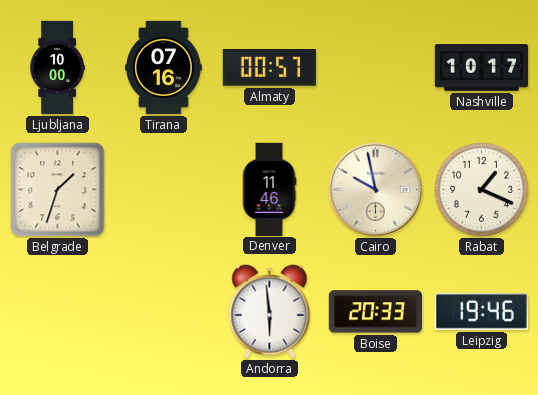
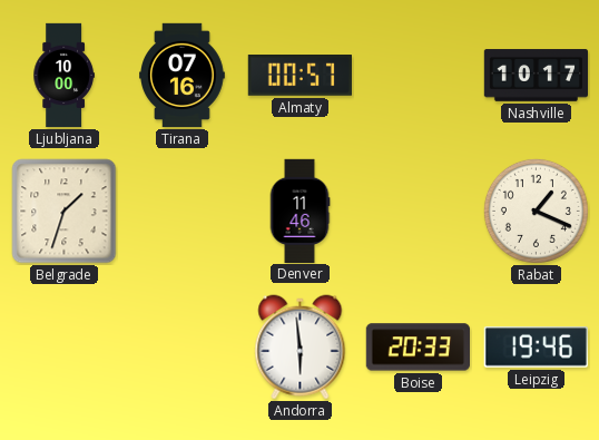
Cairo: 9:58 -> none
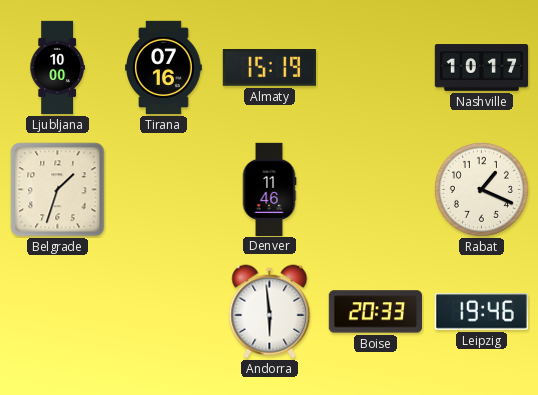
Almaty: 00:57 -> 15:19
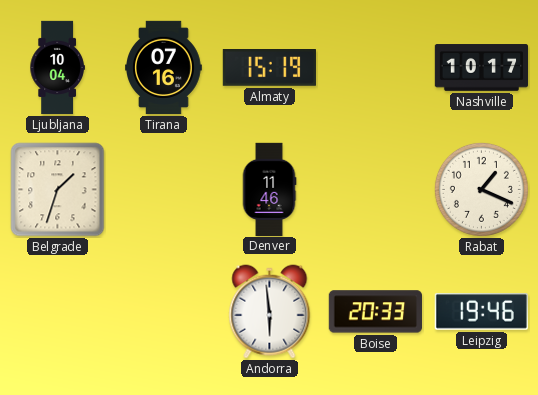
Ljubljana: 10:00 -> 10:04
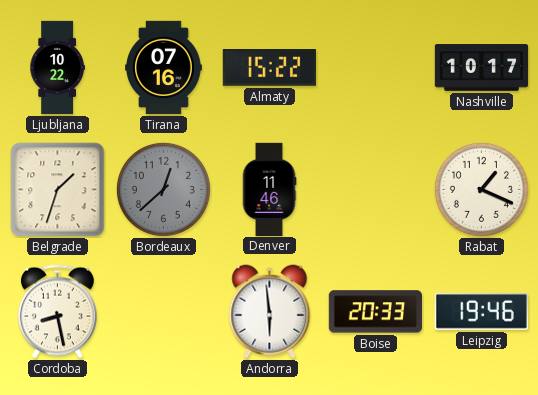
Ljubljana: 10:04 -> 10:22
Almaty: 15:19 -> 15:22
Bordeaux: none -> 12:38
Cordoba: none -> 8:28
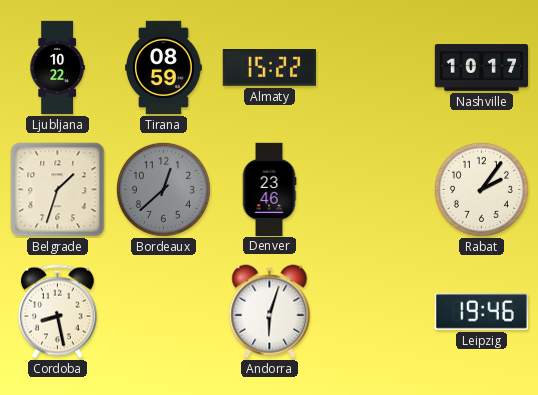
Tirana: 07:16 -> 08:59
Denver: 11:46 -> 23:46
Rabat: 1:19 -> 2:06
Andorra: 5:59 -> 6:03
Boise: 20:33 -> none
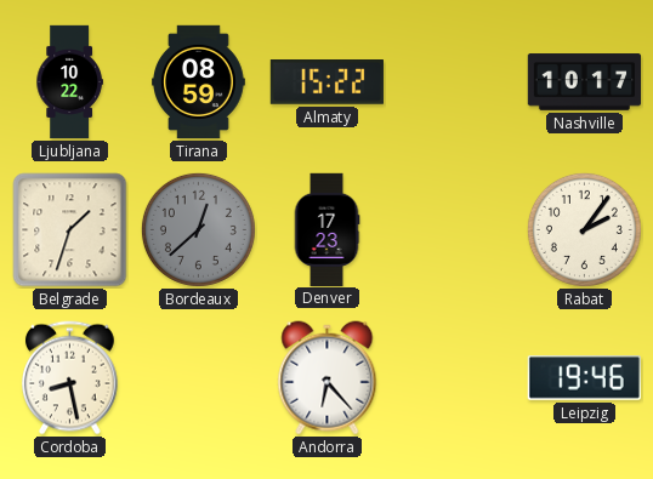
Denver: 23:46 -> 17:23
Andorra: 6:03 -> 6:23
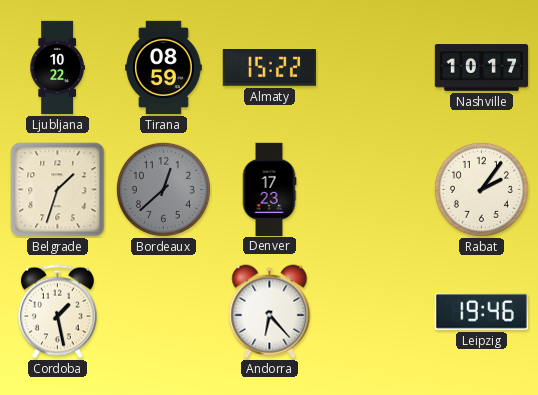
Cordoba: 8:28 -> 1:28
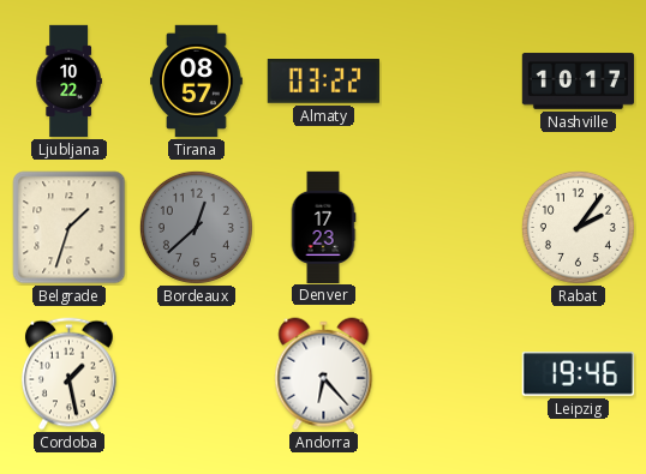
Tirana: 08:59 -> 08:57
Almaty: 15:22 -> 03:22
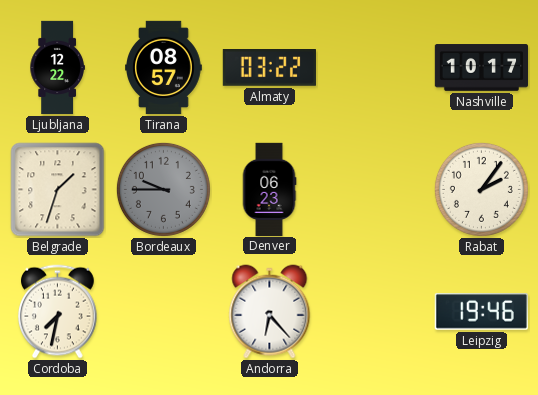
Ljubljana: 10:22 -> 12:22
Bordeaux: 12:38 -> 9:45
Denver: 17:23 -> 06:23
Cordoba: 1:28 -> 7:32
